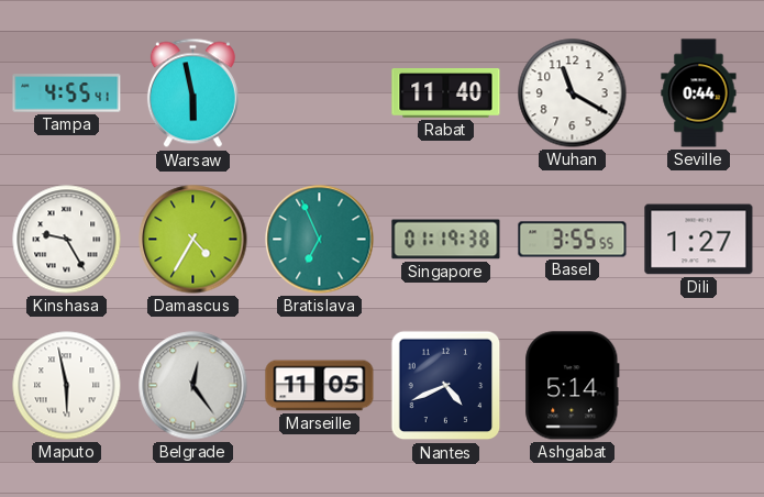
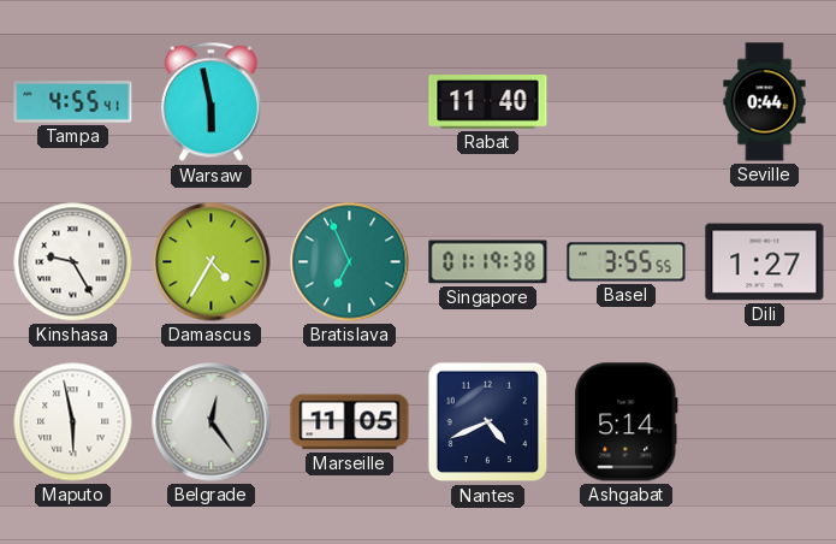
Wuhan: 11:20 -> none
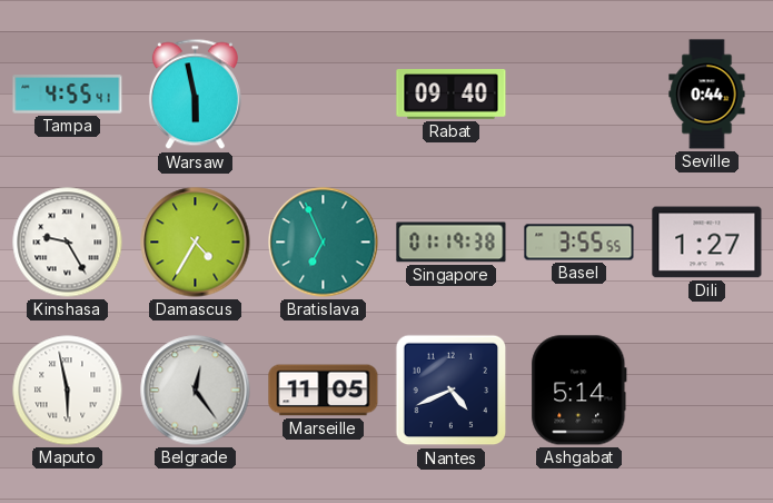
Rabat: 11:40 -> 09:40
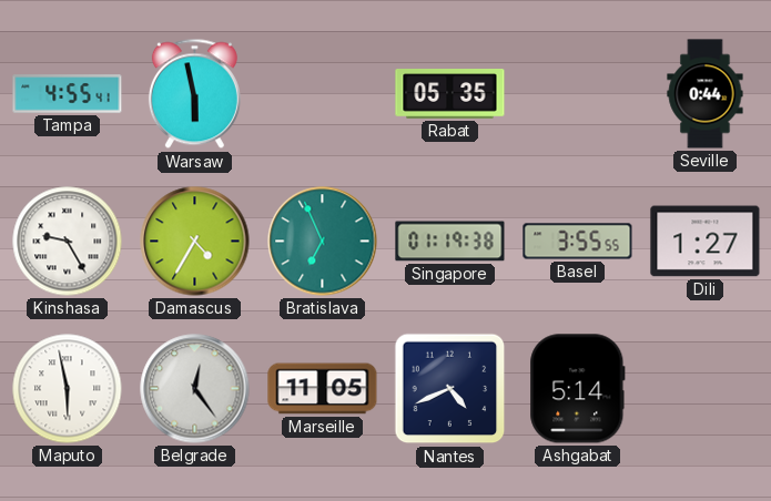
Rabat: 09:40 -> 05:35
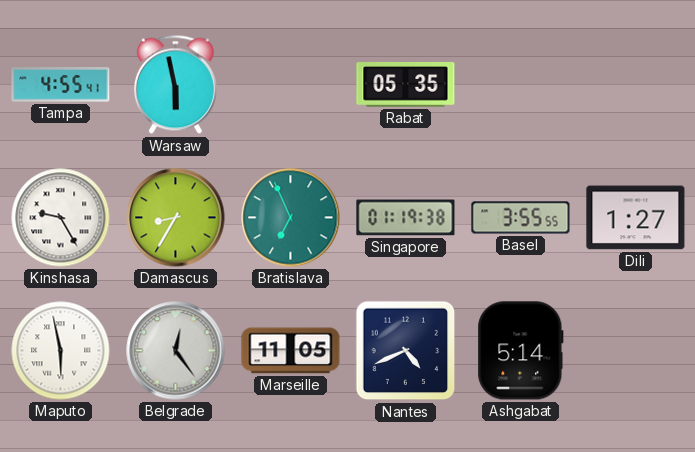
Seville: 0:44 -> none
Damascus: 4:35 -> 8:35
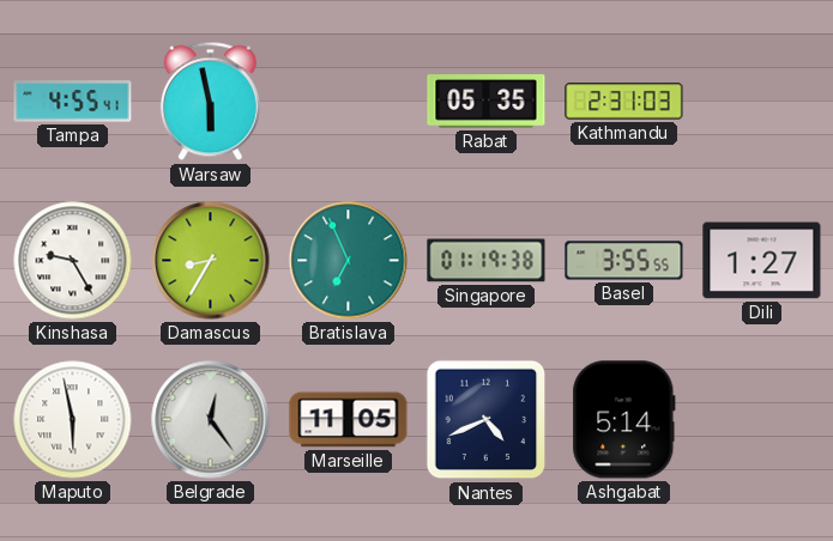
Kathmandu: none -> 2:31
